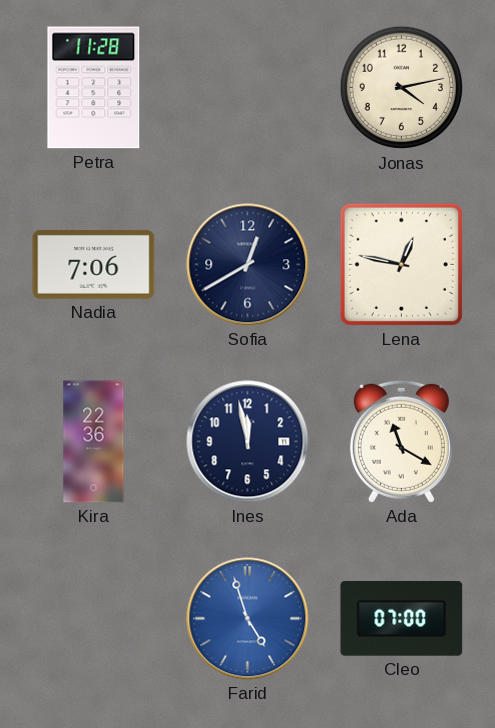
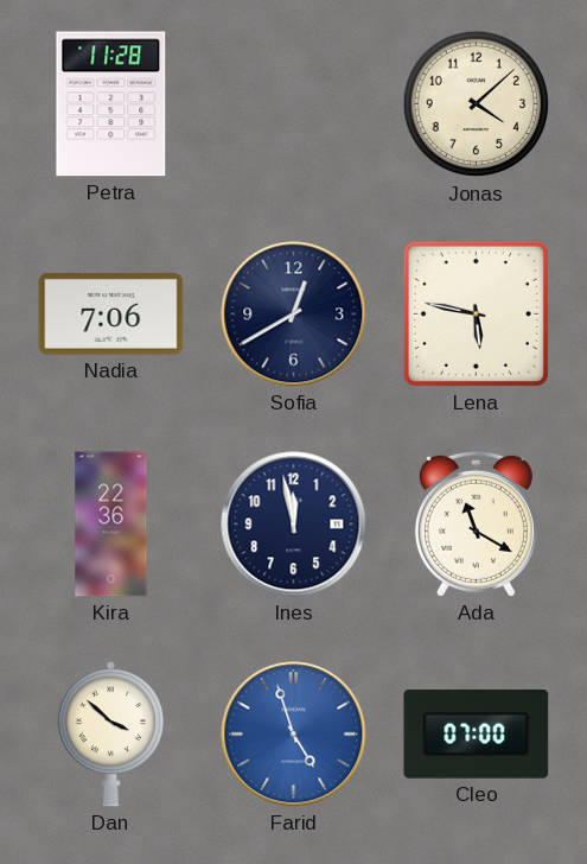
Jonas: 4:13 -> 4:08
Lena: 12:47 -> 5:47
Dan: none -> 3:52
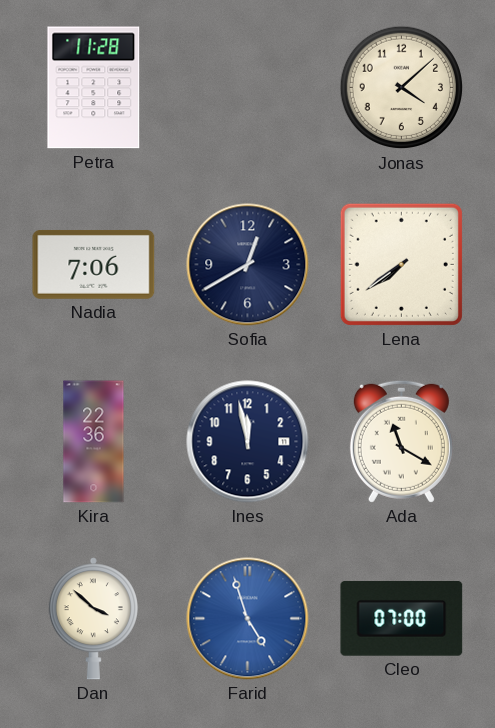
Lena: 5:47 -> 7:39
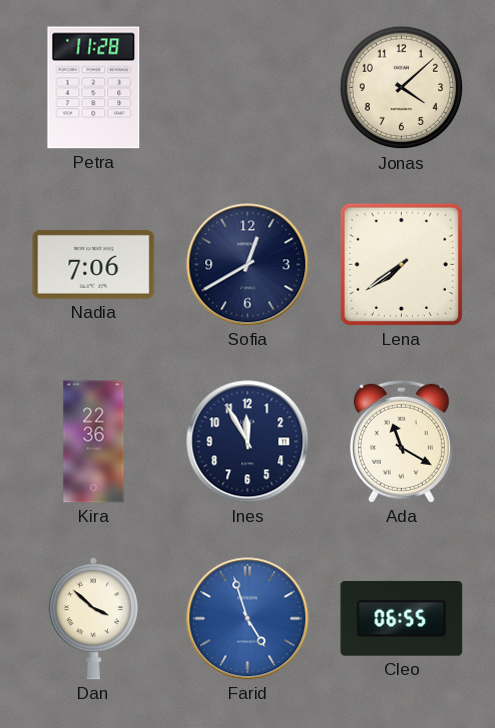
Ines: 11:58 -> 11:55
Cleo: 07:00 -> 06:55
